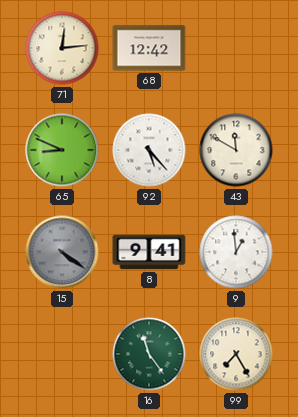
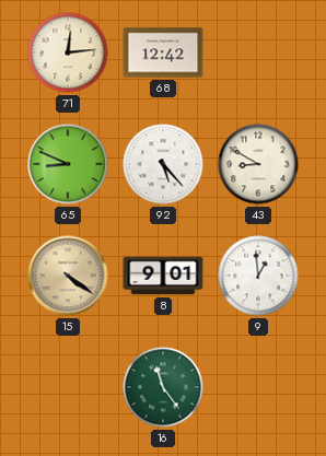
43: 11:50 -> 8:50
15 dial: grey -> champagne
8: 9:41 -> 9:01
99: 7:25 -> none
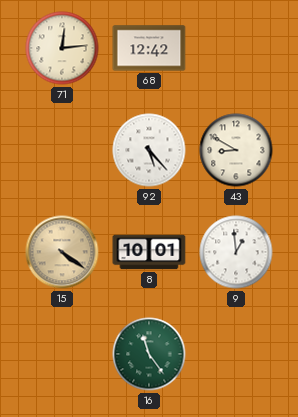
65: 8:49 -> none
8: 9:01 -> 10:01
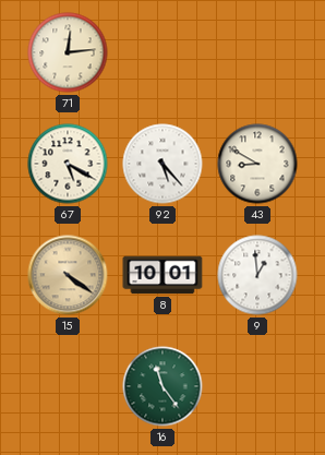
68: 12:42 -> none
67: none -> 5:20
